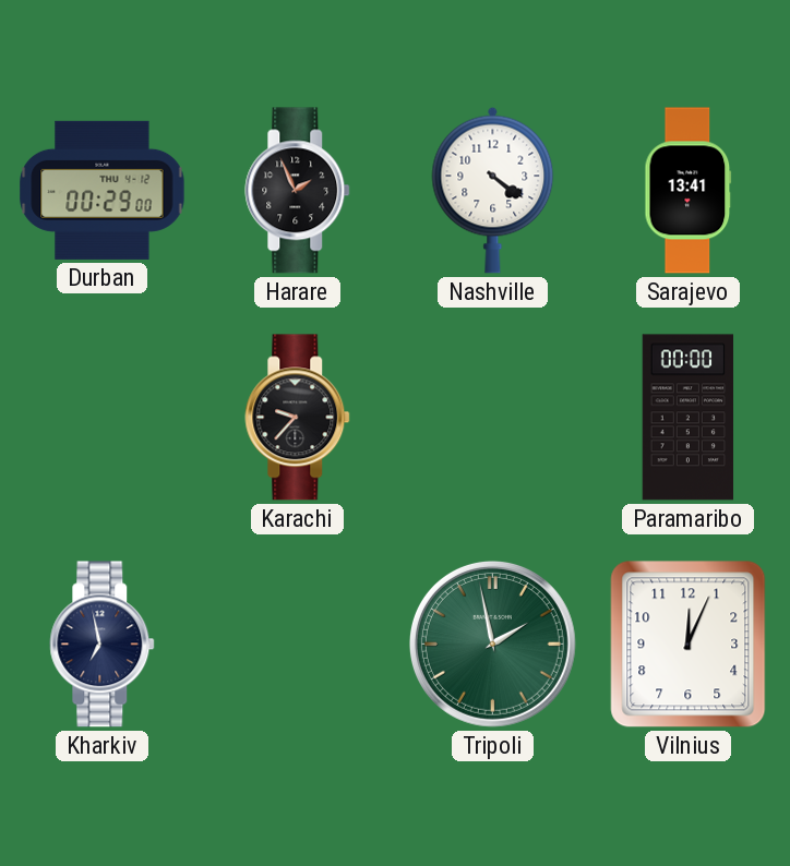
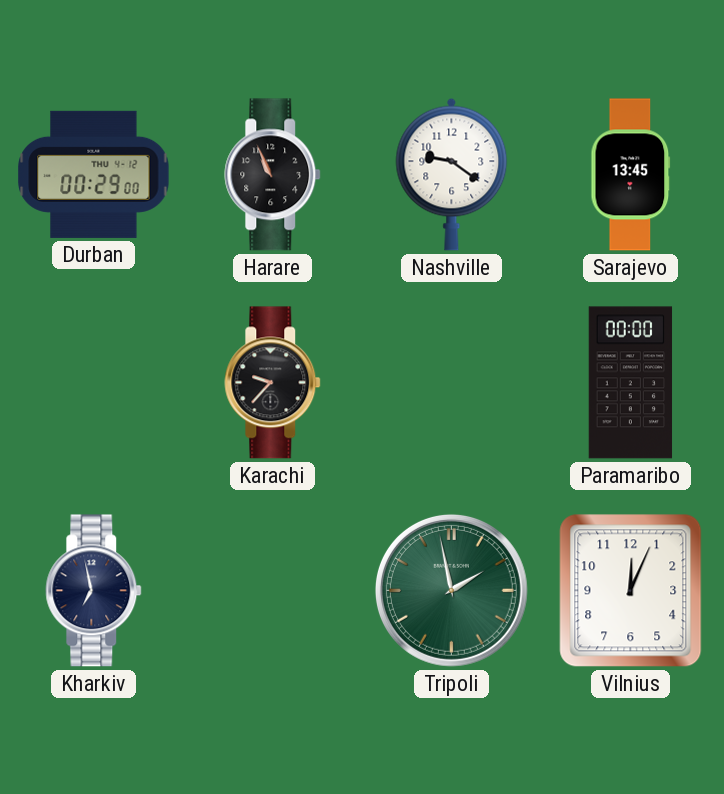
Harare: 1:56 -> 10:56
Nashville: 4:21 -> 9:21
Sarajevo: 13:41 -> 13:45
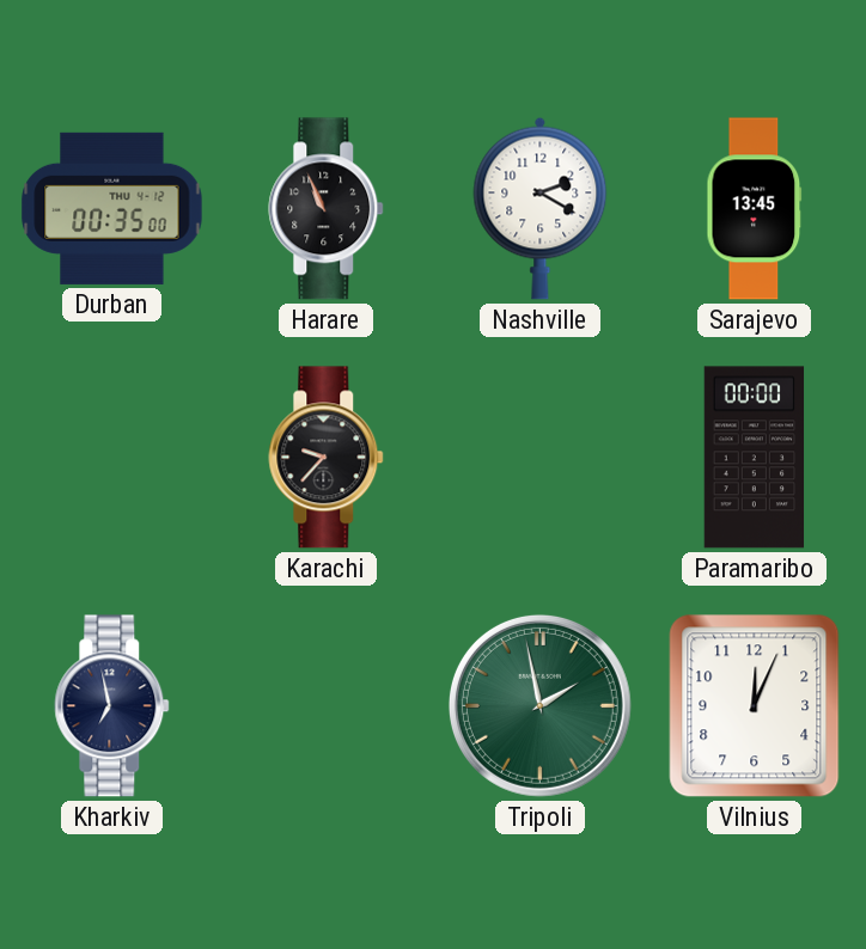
Durban: 00:29 -> 00:35
Nashville: 9:21 -> 2:20
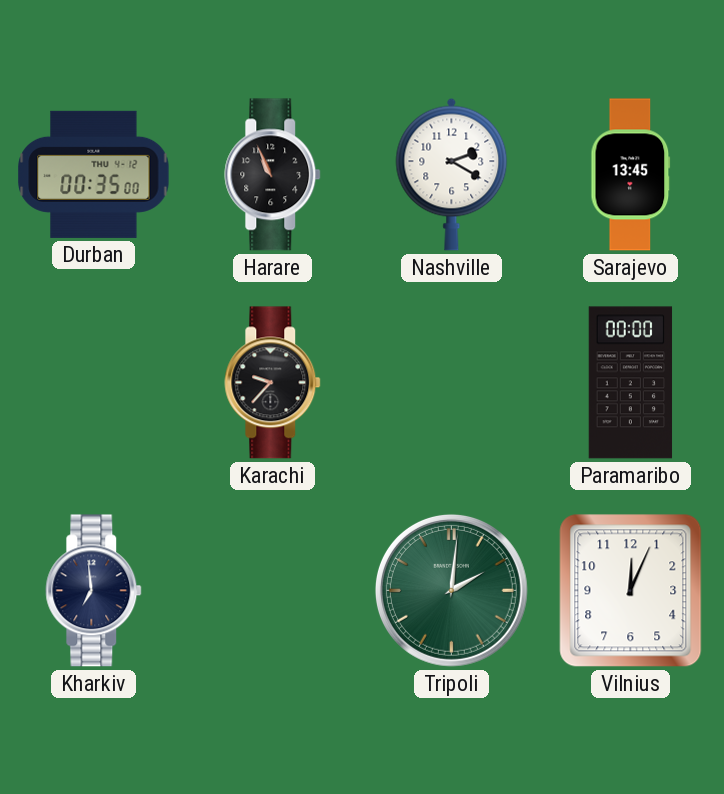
Kharkiv: 6:58 -> 6:59
Tripoli: 1:58 -> 2:01
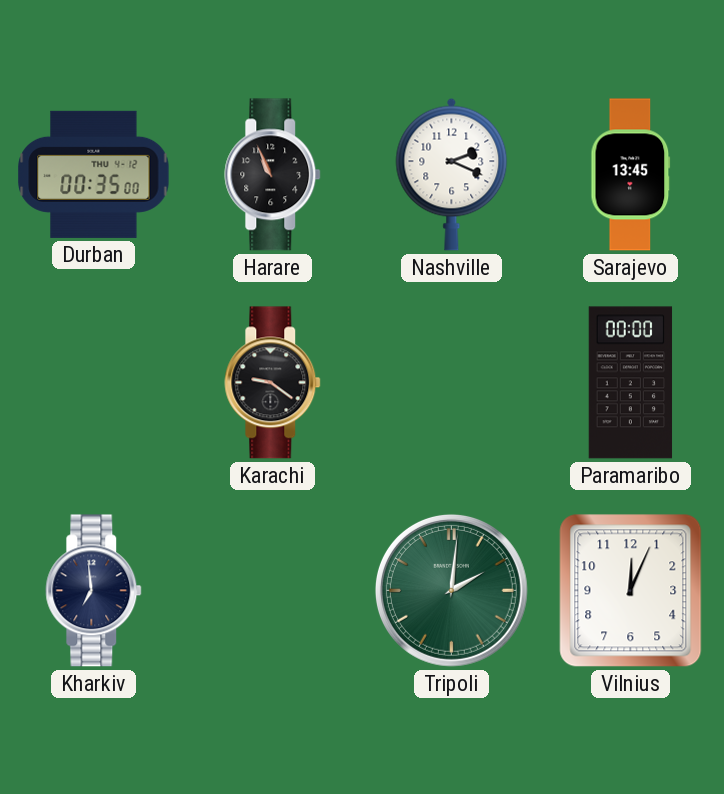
Nashville: 2:20 -> 2:19
Karachi: 9:37 -> 9:21
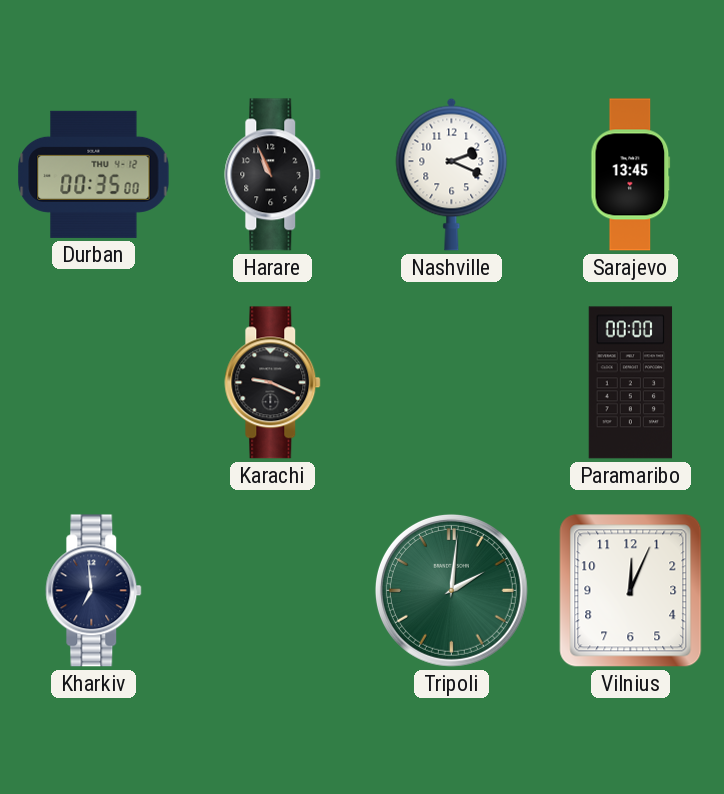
Karachi: 9:21 -> 9:19
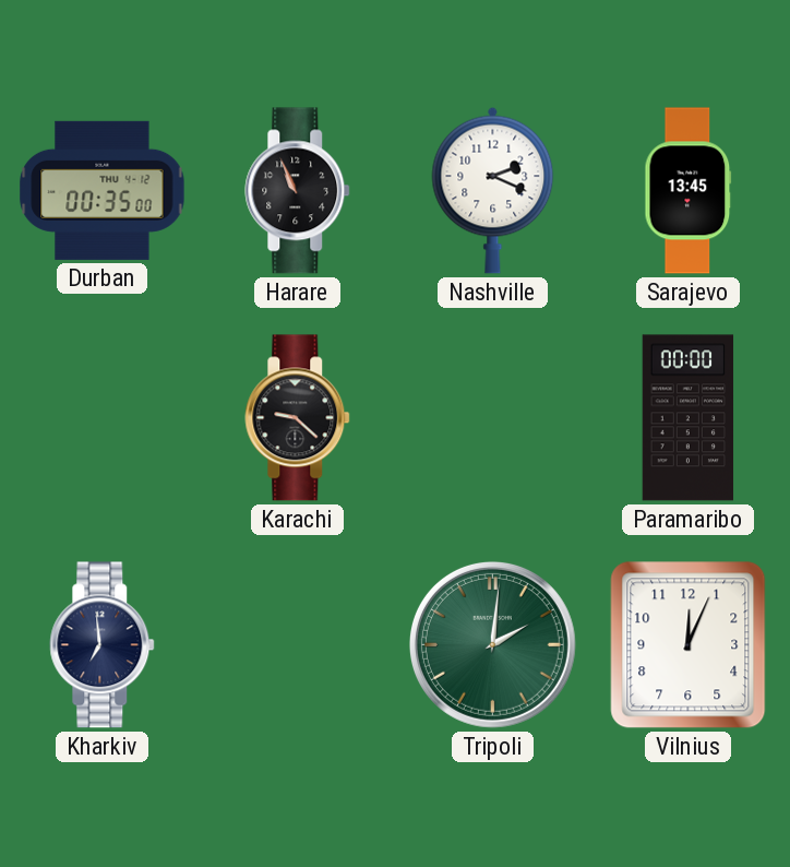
Karachi: 9:19 -> 9:22
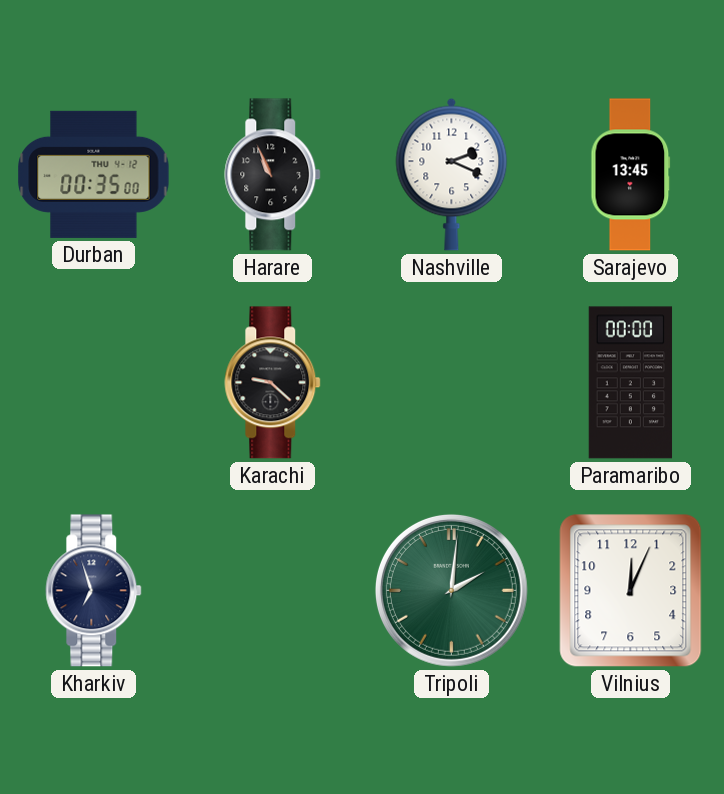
Kharkiv: 6:59 -> 6:57
